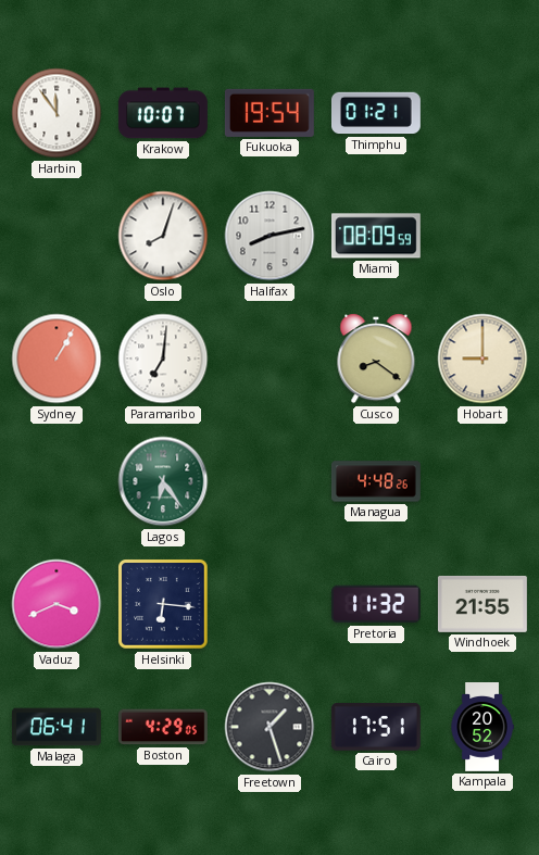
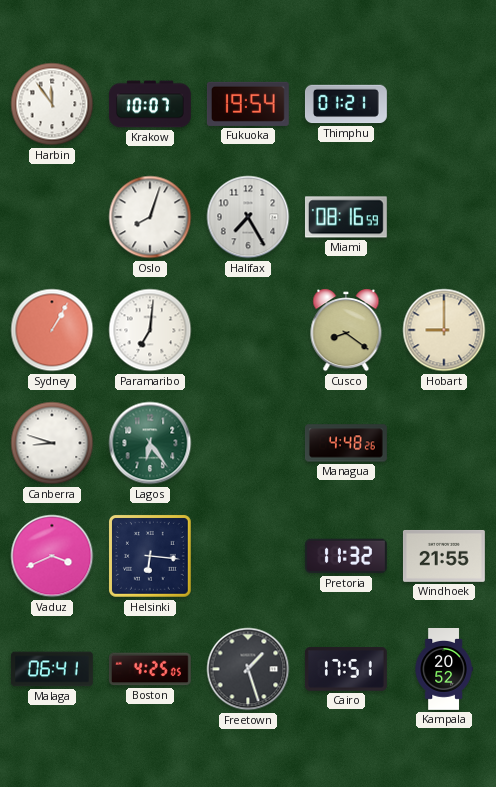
Halifax: 8:13 -> 7:25
Miami: 08:09 -> 08:16
Canberra: none -> 8:48
Boston: 4:29 -> 4:25
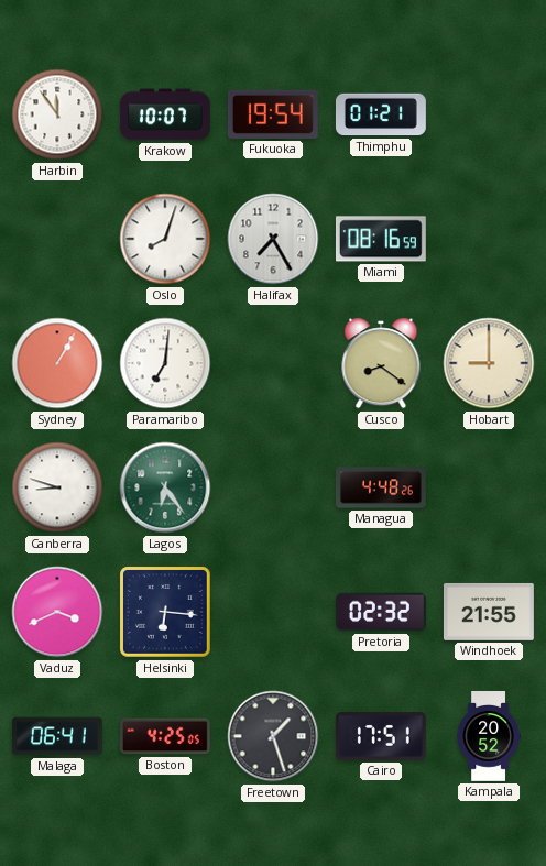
Pretoria: 11:32 -> 02:32
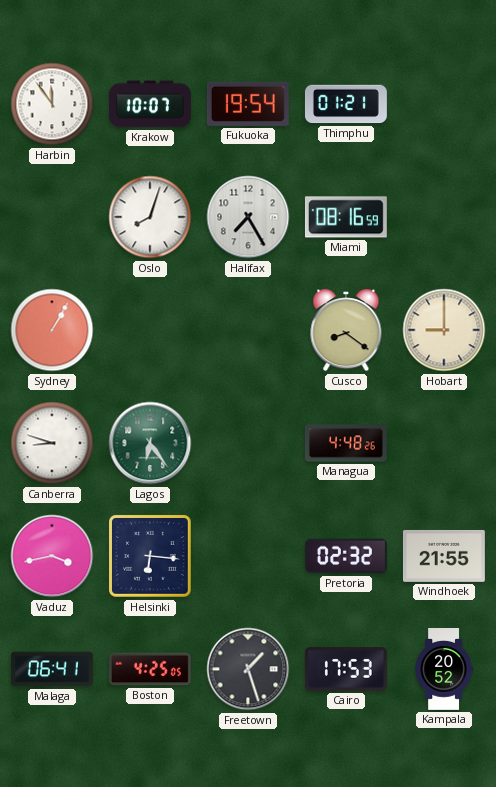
Paramaribo: 7:01 -> none
Vaduz: 3:41 -> 3:43
Cairo: 17:51 -> 17:53
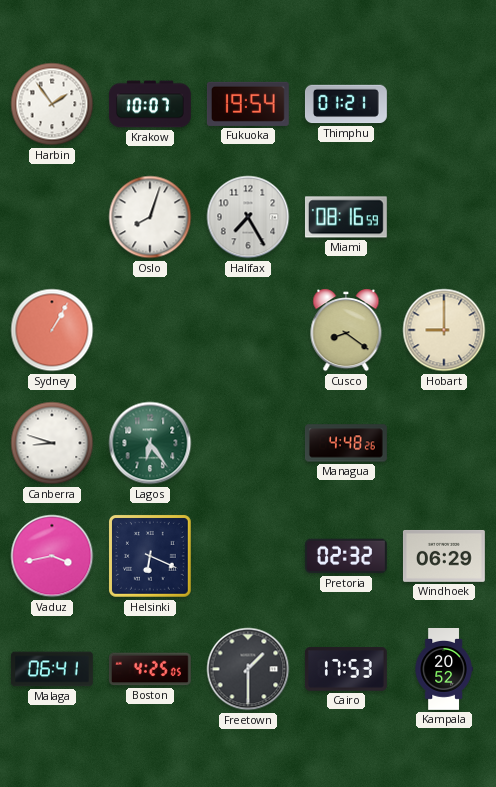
Harbin: 11:54 -> 1:54
Helsinki: 6:16 -> 6:19
Windhoek: 21:55 -> 06:29
Freetown: 1:27 -> 1:30
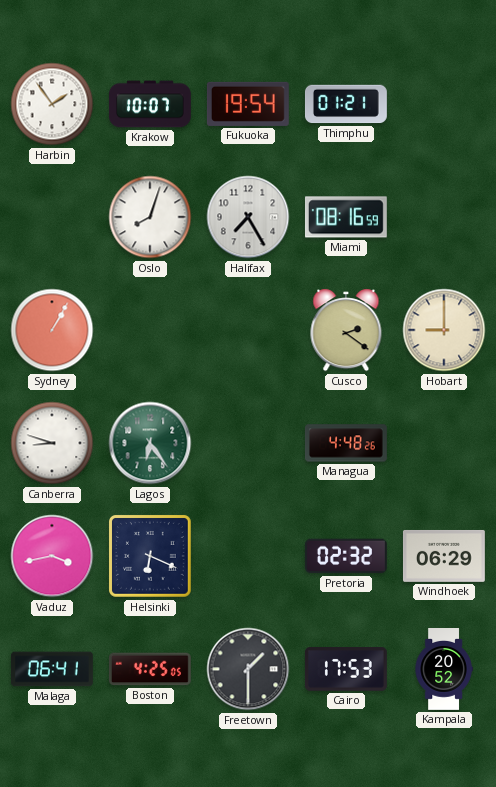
Cusco: 8:21 -> 2:21
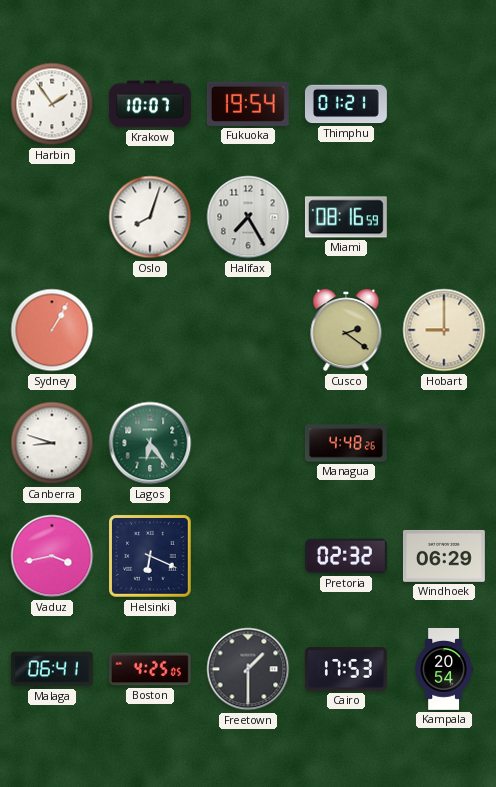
Kampala: 20:52 -> 20:54
